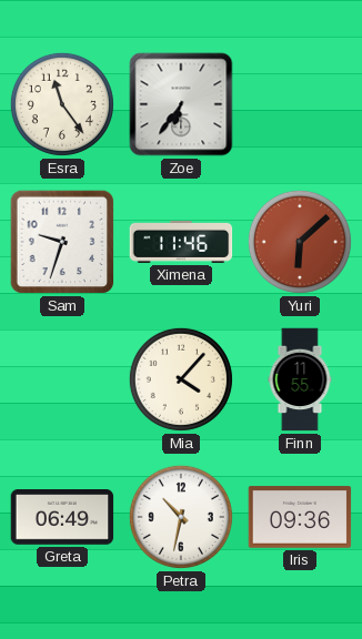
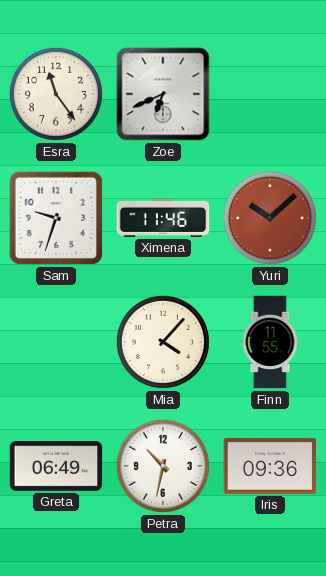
Zoe: 6:36 -> 6:41
Yuri: 6:08 -> 10:08
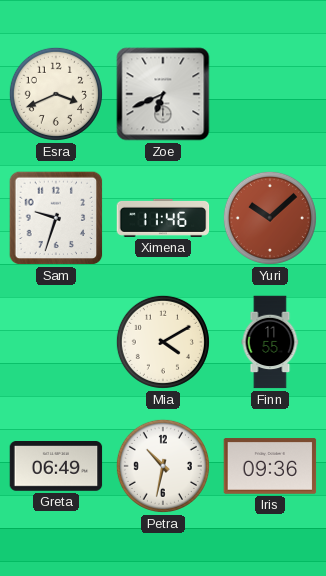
Esra: 11:24 -> 3:41
Mia: 4:07 -> 4:10
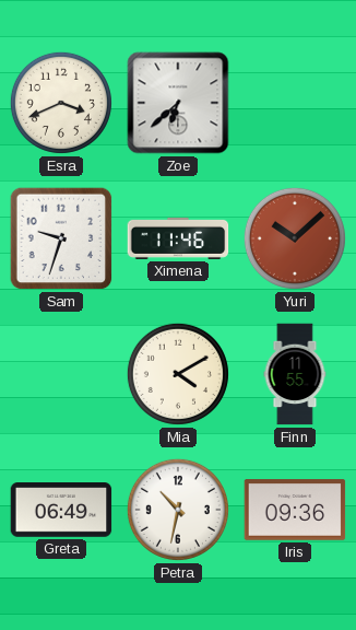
Zoe: 6:41 -> 6:38
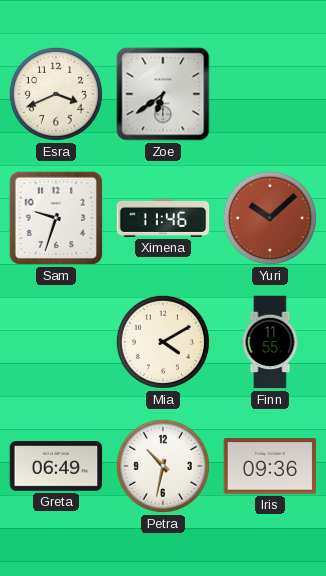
Zoe: 6:38 -> 6:39
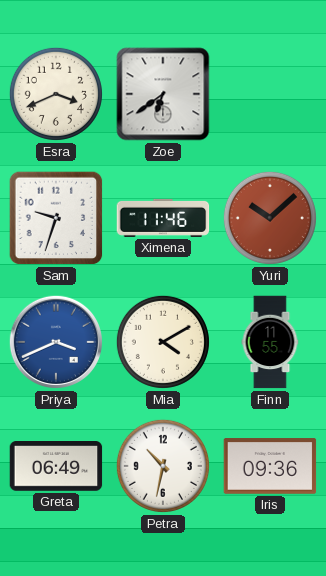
Priya: none -> 3:41
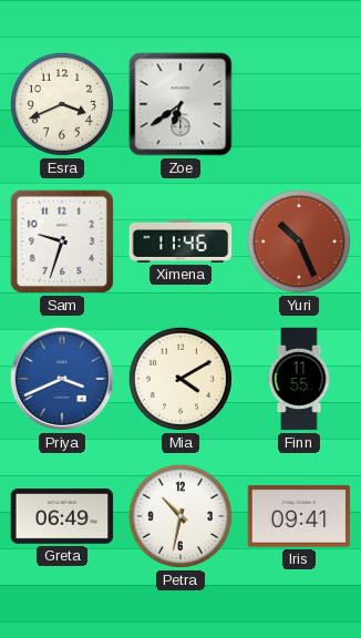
Yuri: 10:08 -> 10:26
Iris: 09:36 -> 09:41
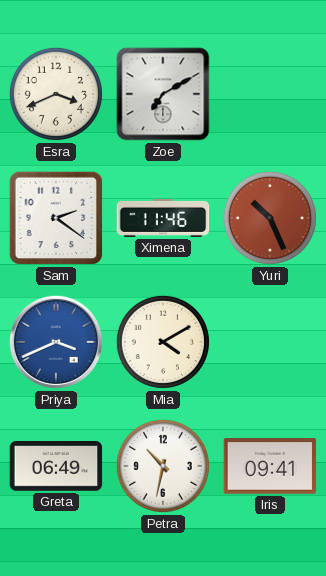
Zoe: 6:39 -> 7:10
Sam: 9:33 -> 2:21
Finn: 11:55 -> none
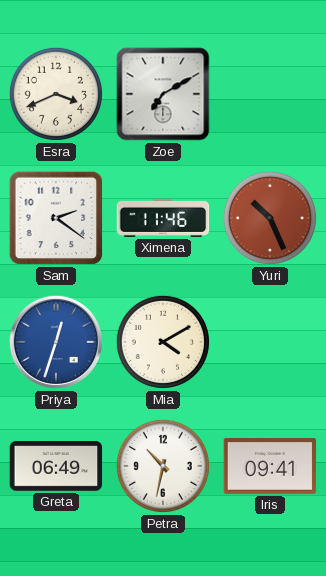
Priya: 3:41 -> 12:33
